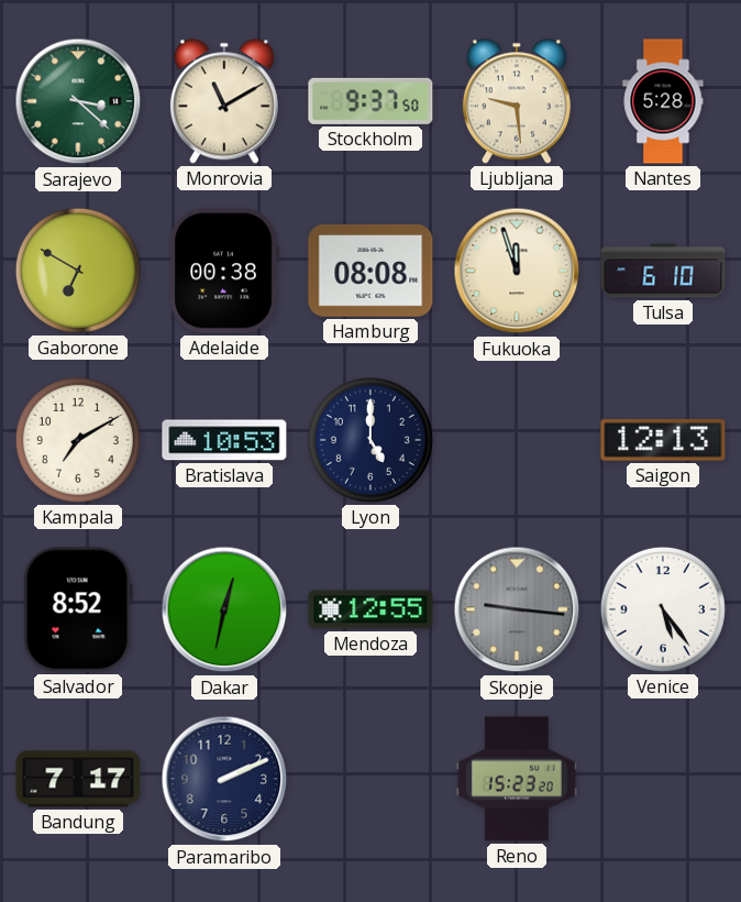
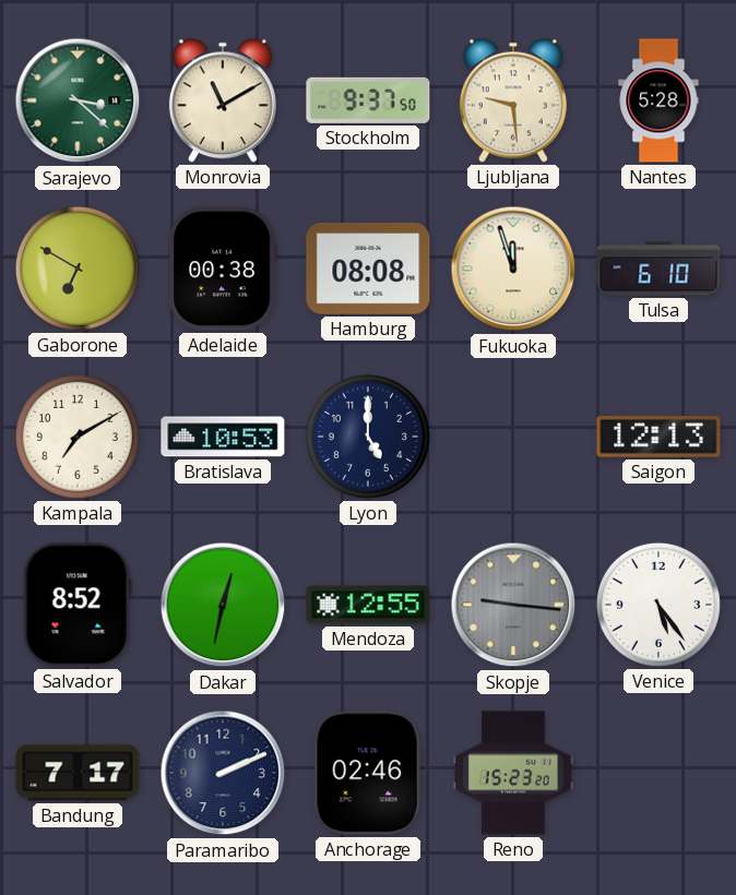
Anchorage: none -> 02:46
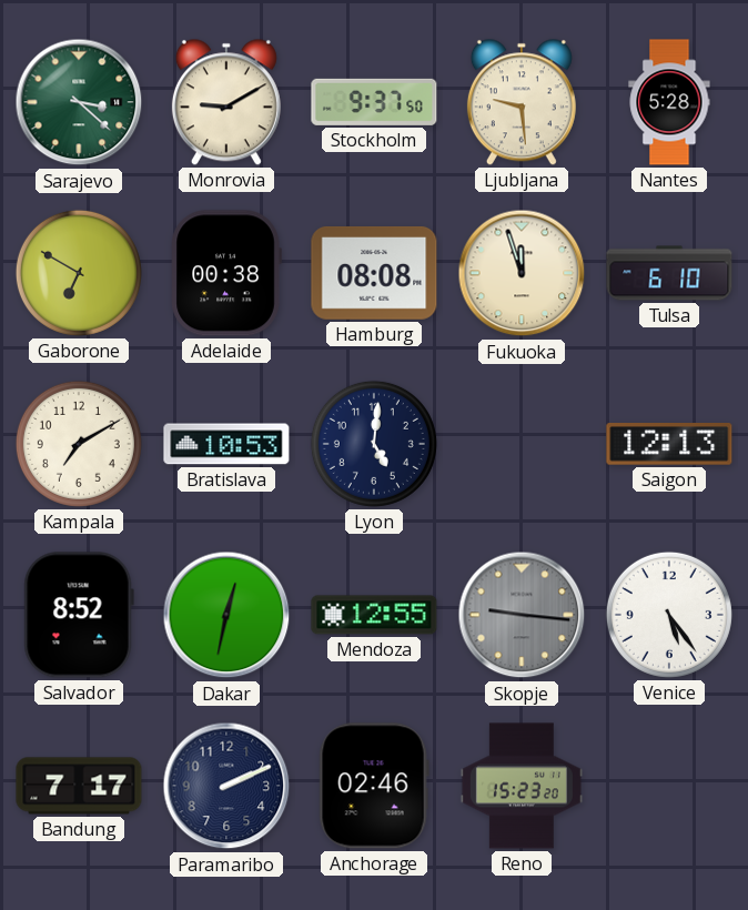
Monrovia: 11:10 -> 9:10
Lyon: 5:00 -> 5:01
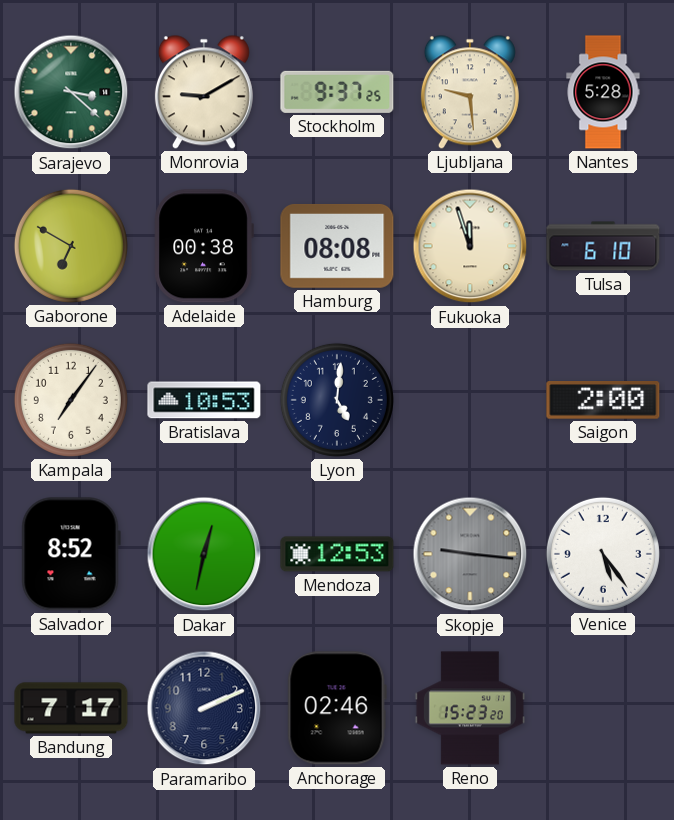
Stockholm: 9:37:50 -> 9:37:25
Kampala: 7:10 -> 7:06
Saigon: 12:13 -> 2:00
Mendoza: 12:55 -> 12:53
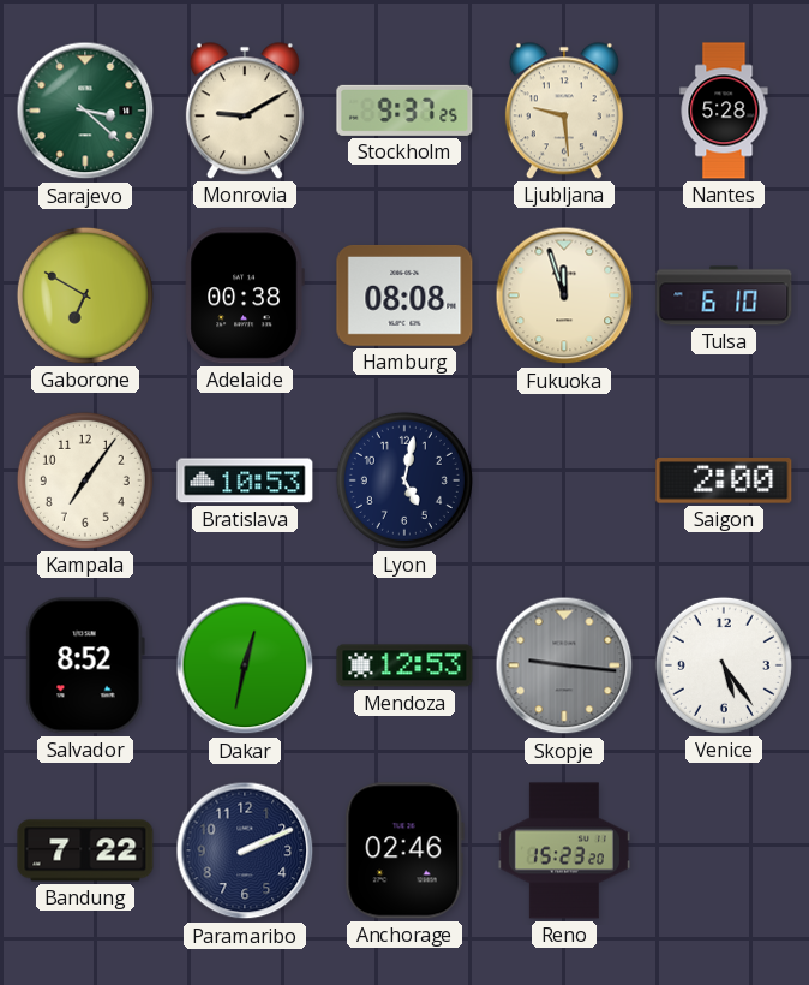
Lyon: 5:01 -> 5:02
Bandung: 7:17 -> 7:22
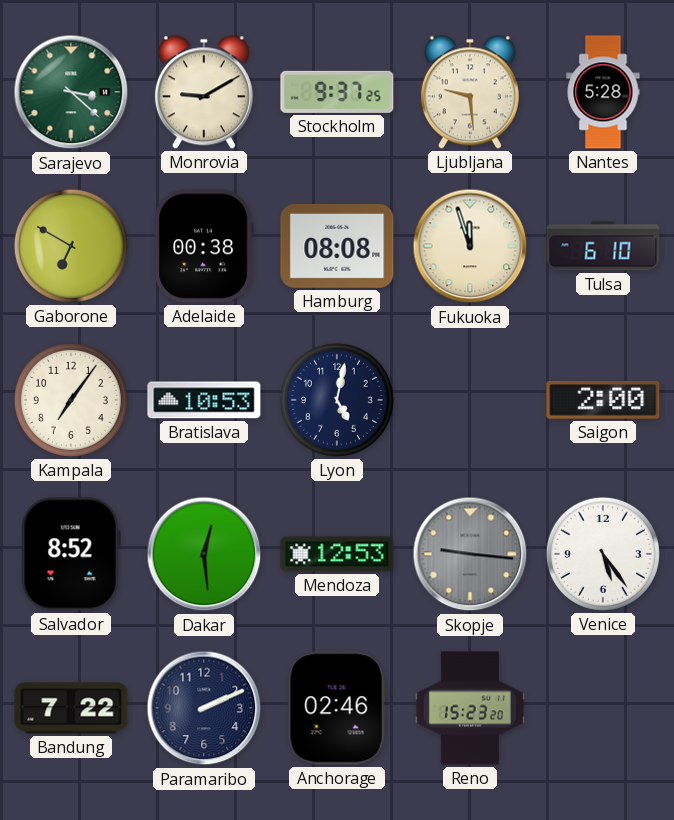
Dakar: 12:32 -> 12:29
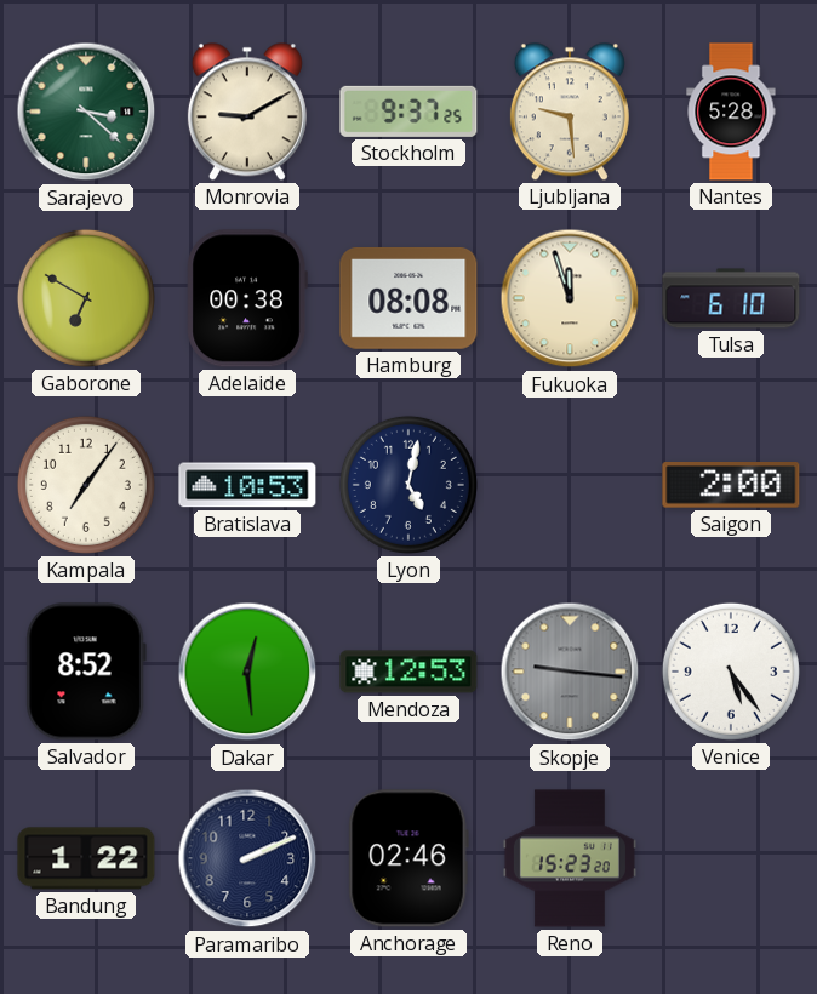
Bandung: 7:22 -> 1:22
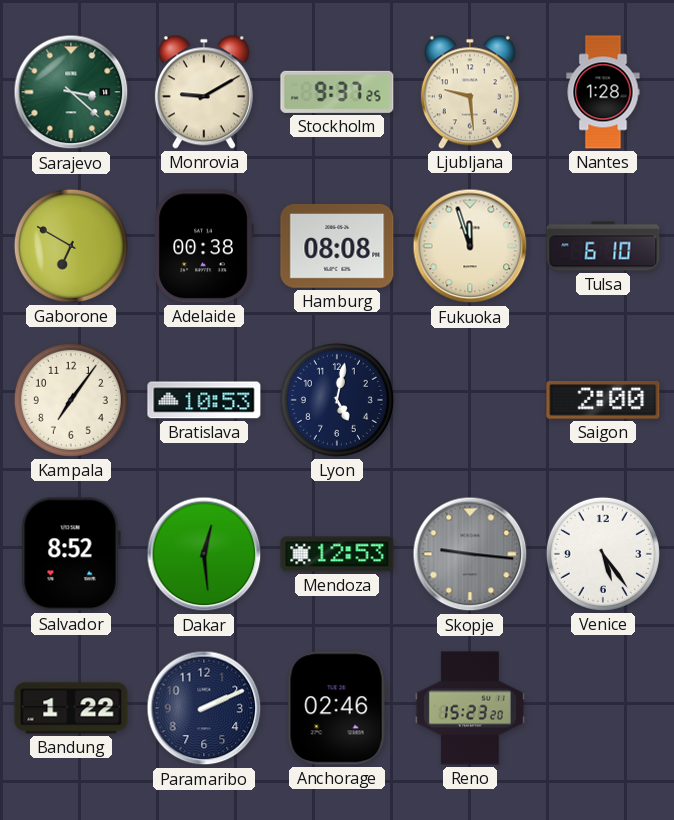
Nantes: 5:28 -> 1:28
